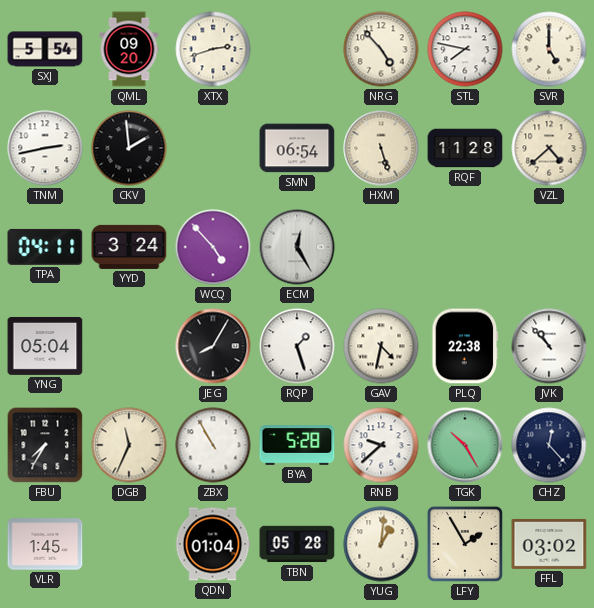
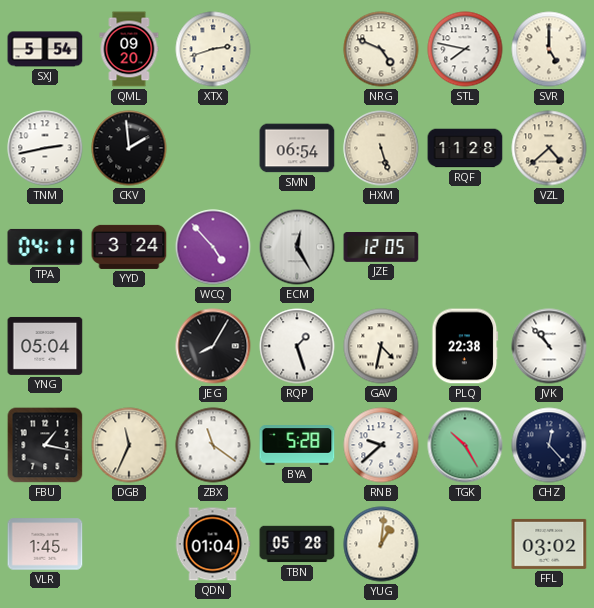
NRG: 4:53 -> 4:49
JZE: none -> 12:05
FBU: 7:35 -> 1:17
ZBX: 10:55 -> 11:21
LFY: 1:55 -> none
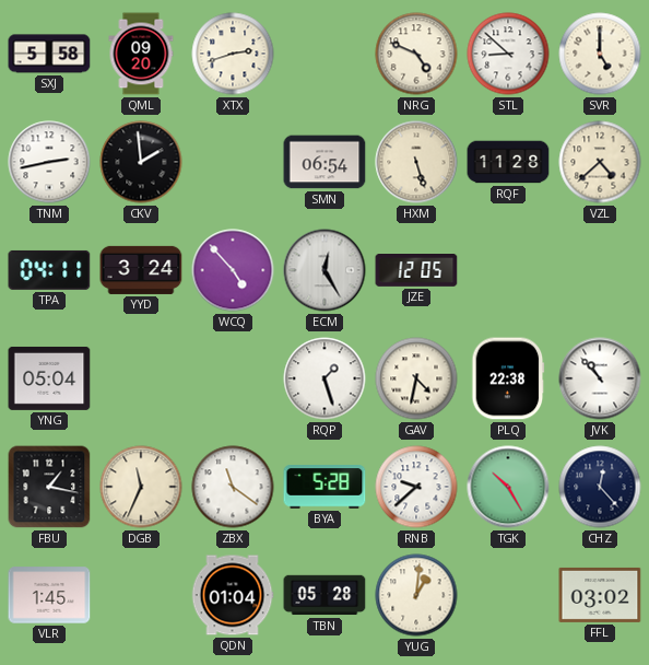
SXJ: 5:54 -> 5:58
STL: 7:47 -> 8:52
JEG: 8:05 -> none
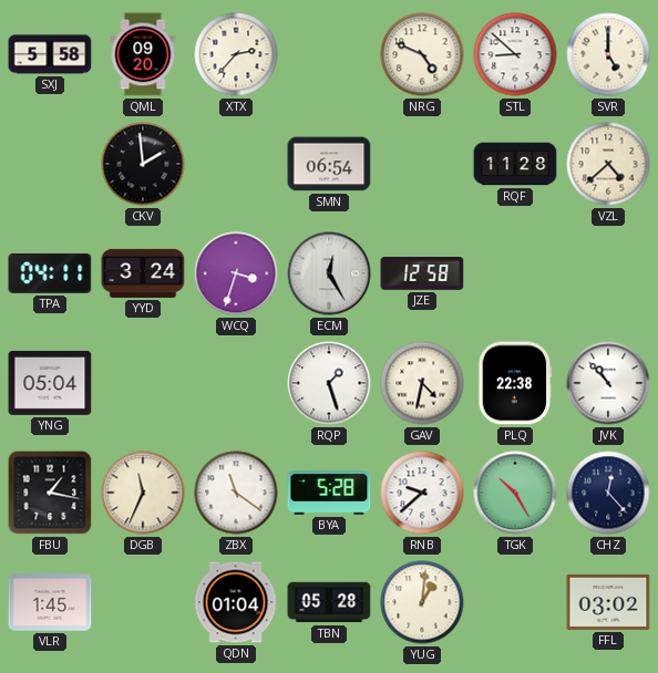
XTX: 2:42 -> 2:37
TNM: 2:43 -> none
HXM: 5:27 -> none
WCQ: 4:53 -> 3:33
JZE: 12:05 -> 12:58
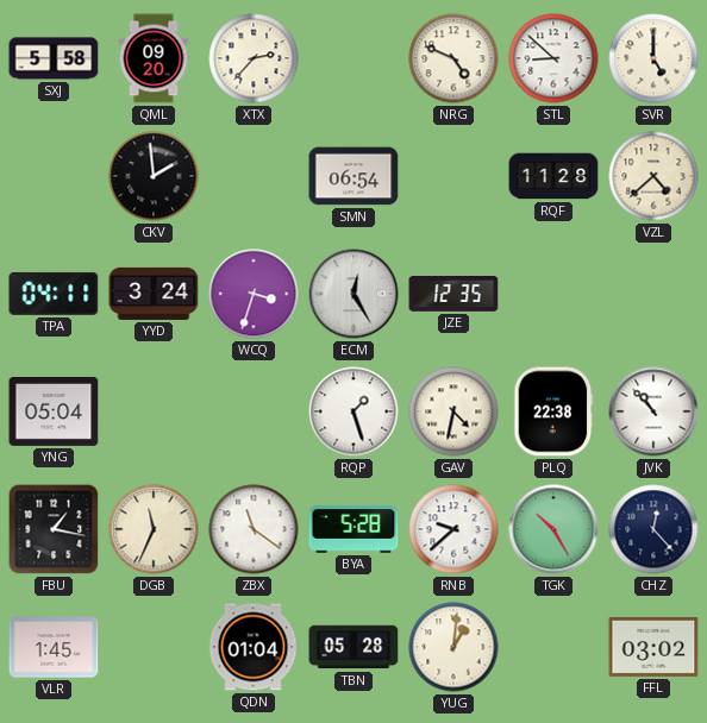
JZE: 12:58 -> 12:35
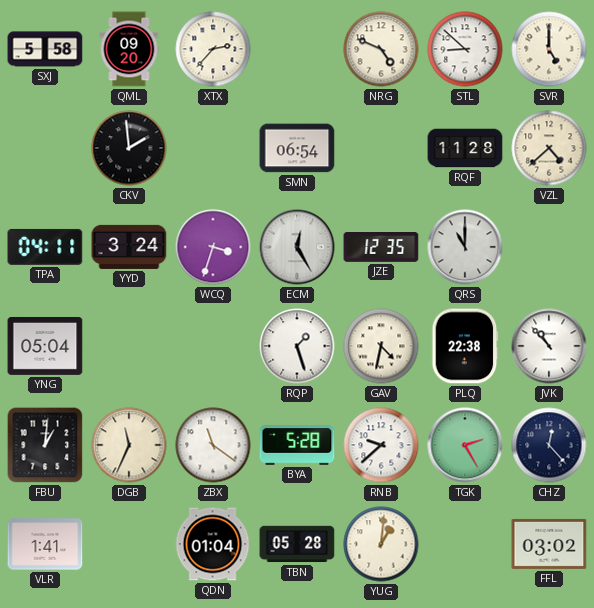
QRS: none -> 11:00
FBU: 1:17 -> 1:01
TGK: 10:25 -> 2:25
VLR: 1:45 -> 1:41
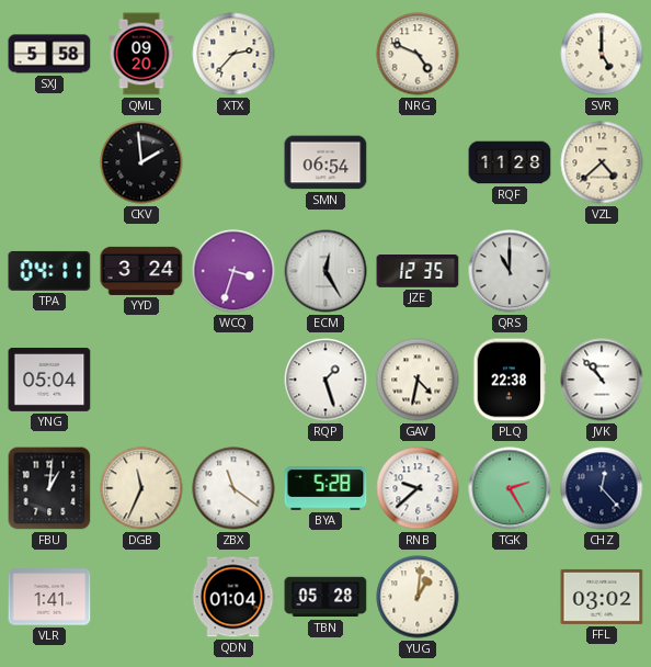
STL: 8:52 -> none
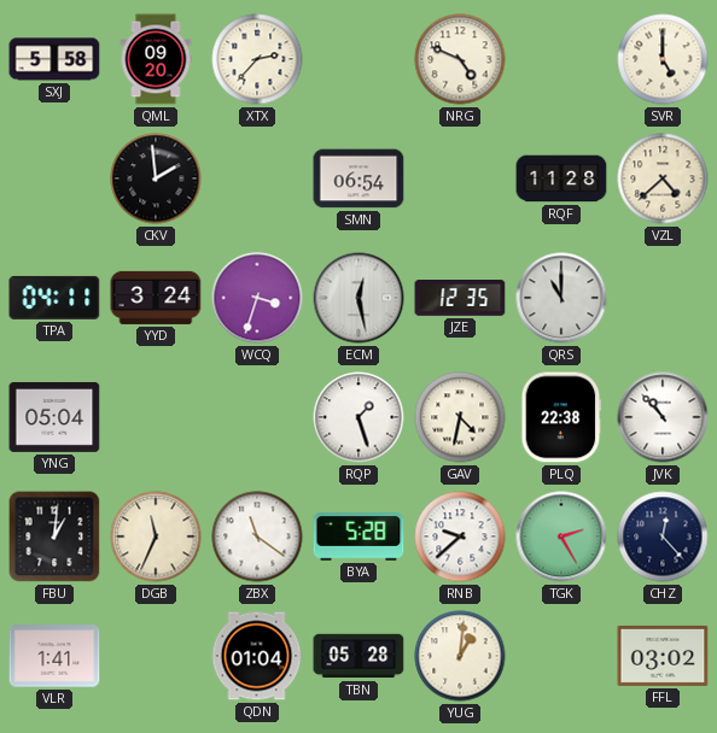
ECM: 12:25 -> 12:28
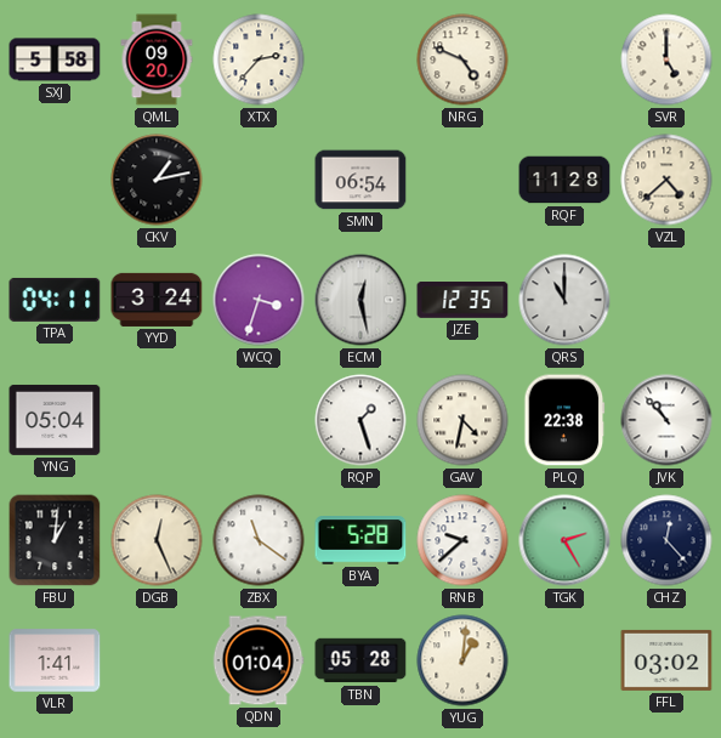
CKV: 1:59 -> 1:13
DGB: 11:34 -> 12:26
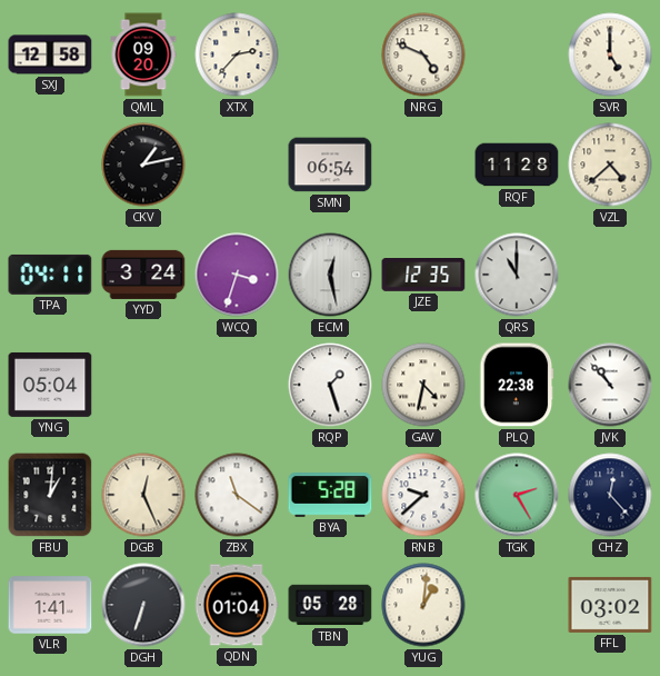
SXJ: 5:58 -> 12:58
DGH: none -> 6:33
